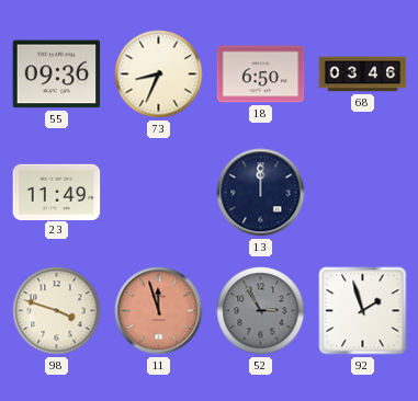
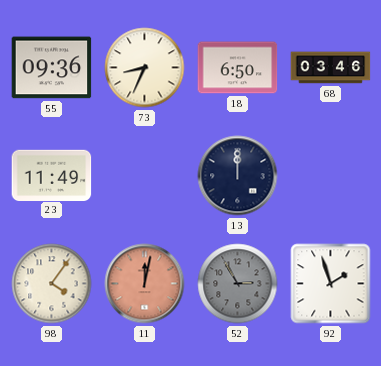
98: 3:48 -> 4:06
11: 11:57 -> 12:02
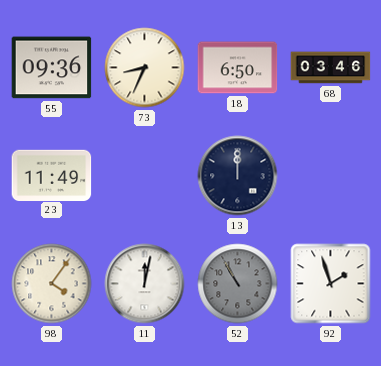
11 dial: salmon -> white
52: 2:55 -> 10:55
